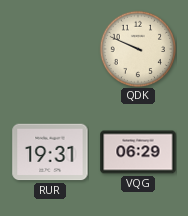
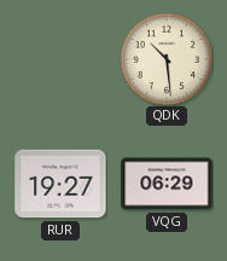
QDK: 9:49 -> 10:29
RUR: 19:31 -> 19:27
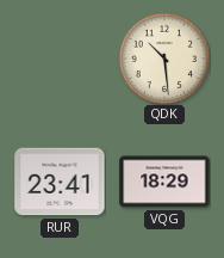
RUR: 19:27 -> 23:41
VQG: 06:29 -> 18:29
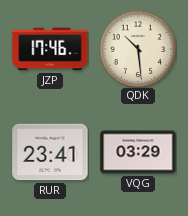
JZP: none -> 17:46
VQG: 18:29 -> 03:29
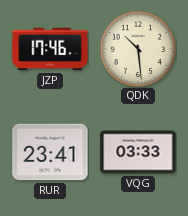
VQG: 03:29 -> 03:33
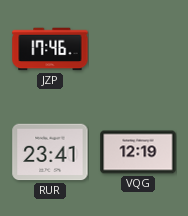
QDK: 10:29 -> none
VQG: 03:33 -> 12:19
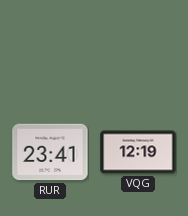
JZP: 17:46 -> none
